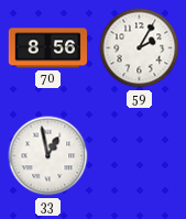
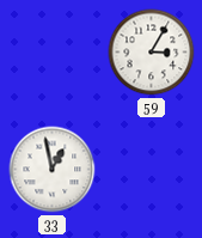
70: 8:56 -> none
59: 2:05 -> 3:05
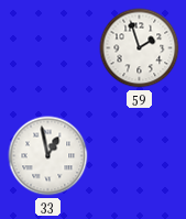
59: 3:05 -> 1:57
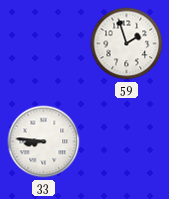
33: 12:58 -> 8:46
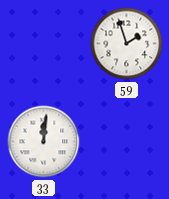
33: 8:46 -> 12:01
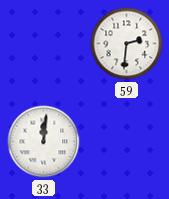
59: 1:57 -> 2:31
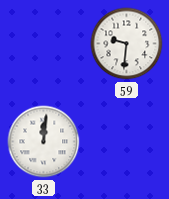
59: 2:31 -> 9:31
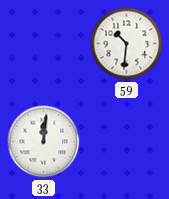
59: 9:31 -> 10:31
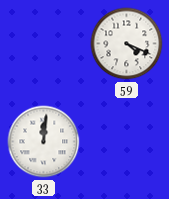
59: 10:31 -> 4:19
